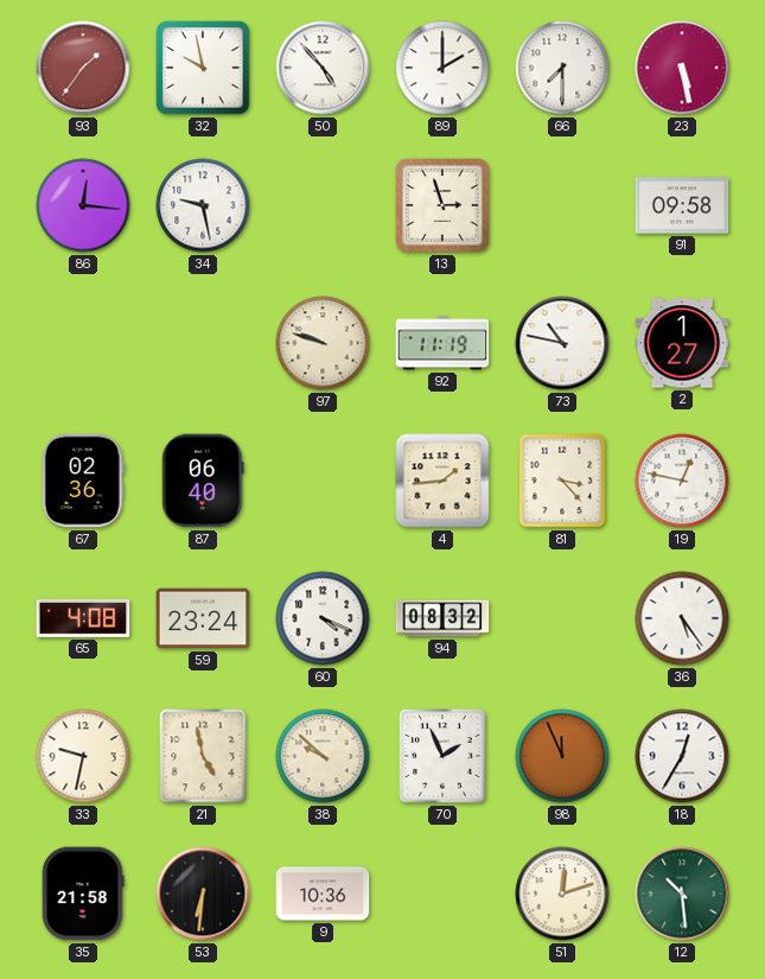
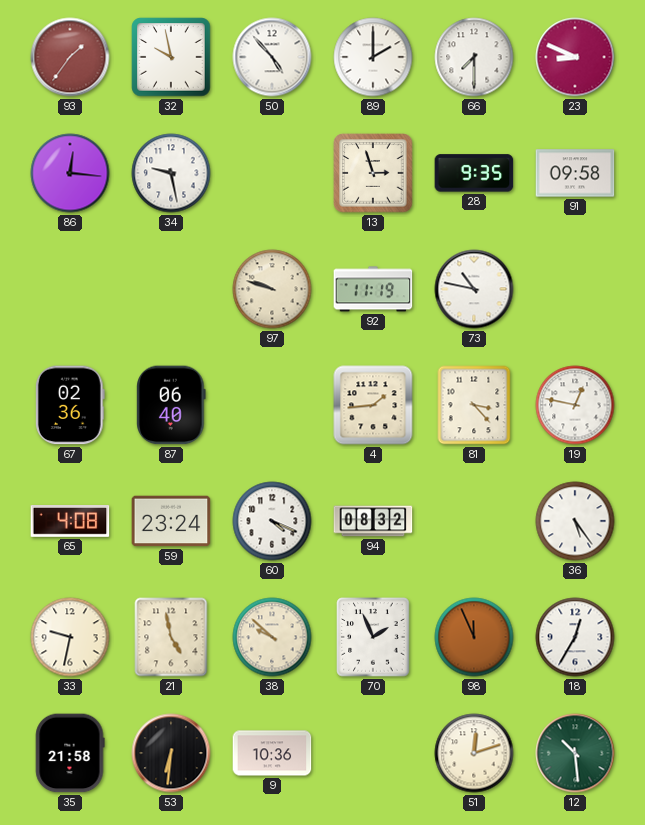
23: 5:28 -> 8:49
28: none -> 9:35
2: 1:27 -> none
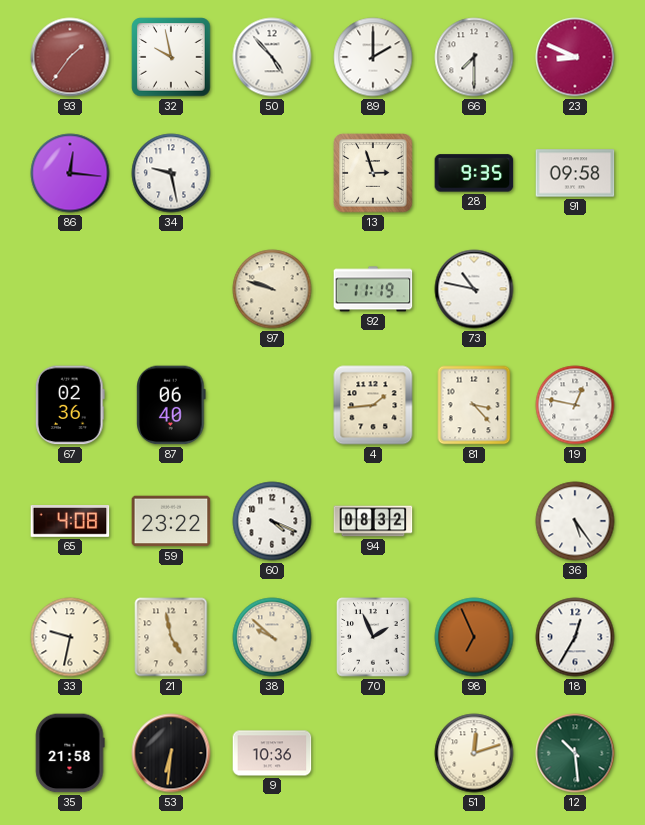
59: 23:24 -> 23:22
98: 11:56 -> 6:56
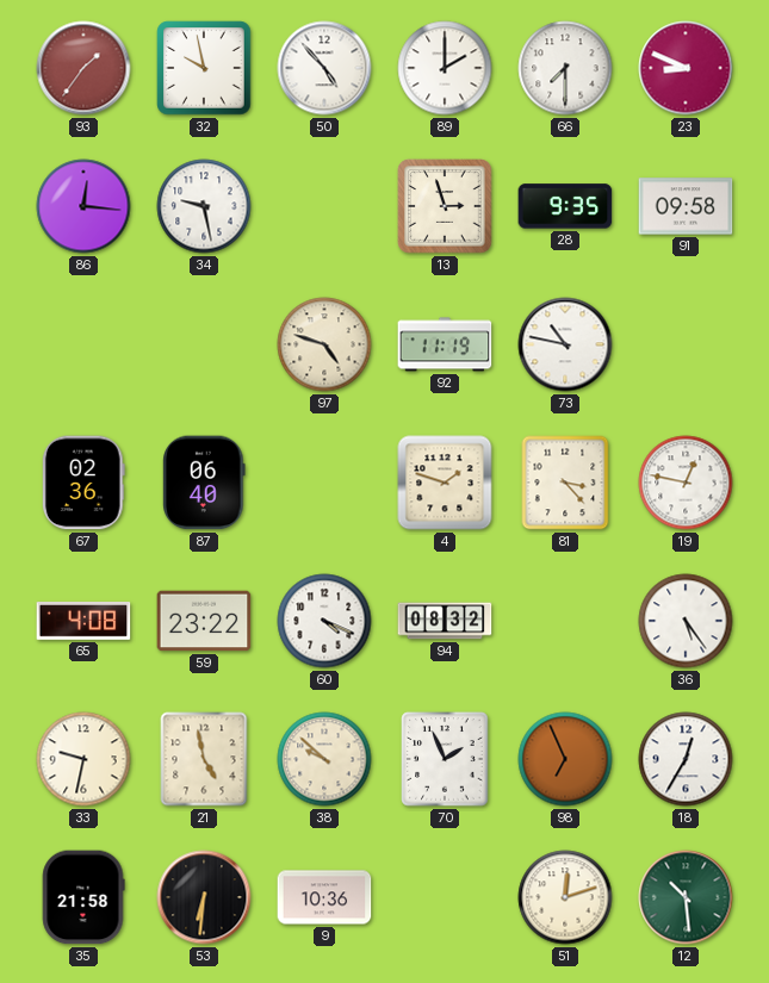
97: 9:48 -> 4:48
4: 1:44 -> 1:48
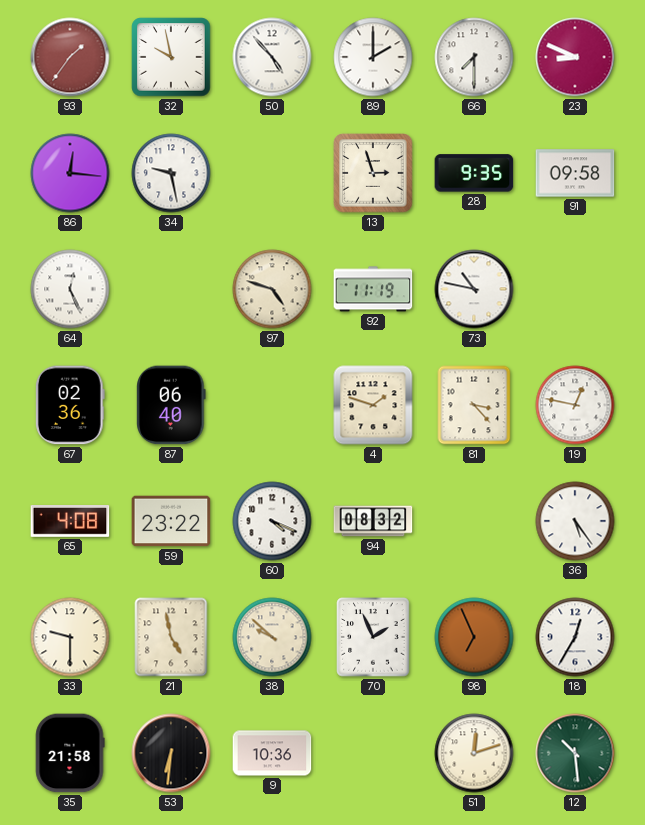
64: none -> 12:26
33: 9:32 -> 9:30
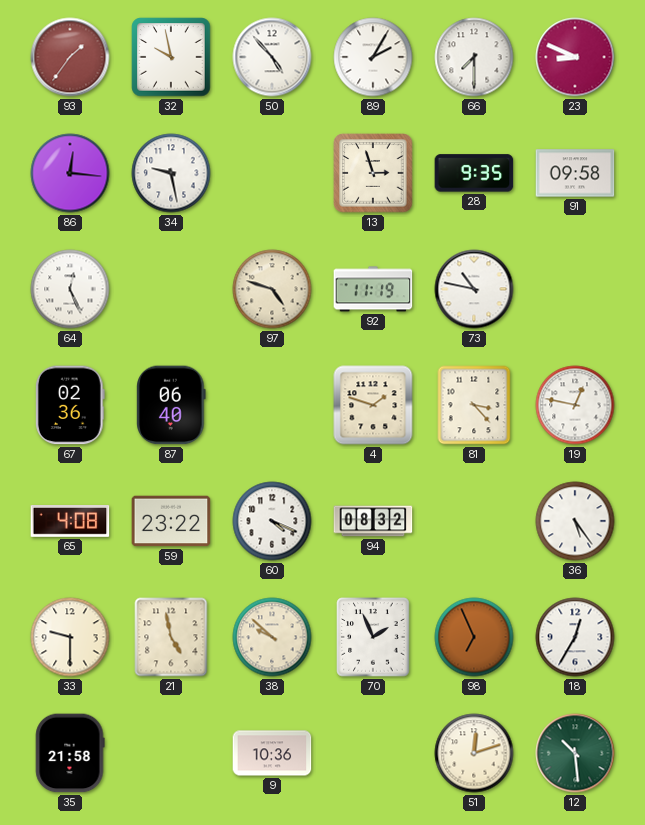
89: 2:00 -> 2:05
53: 6:31 -> none
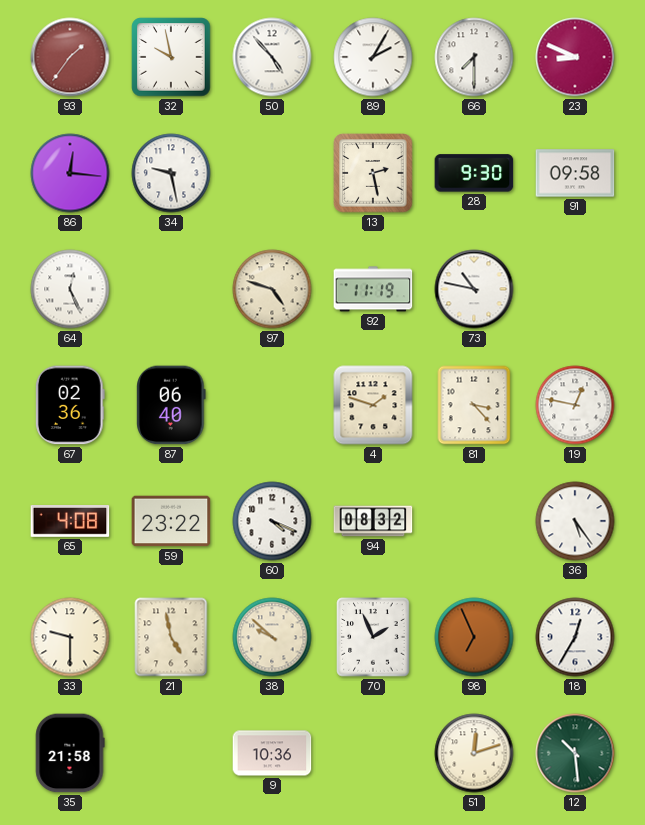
13: 2:57 -> 2:28
28: 9:35 -> 9:30
